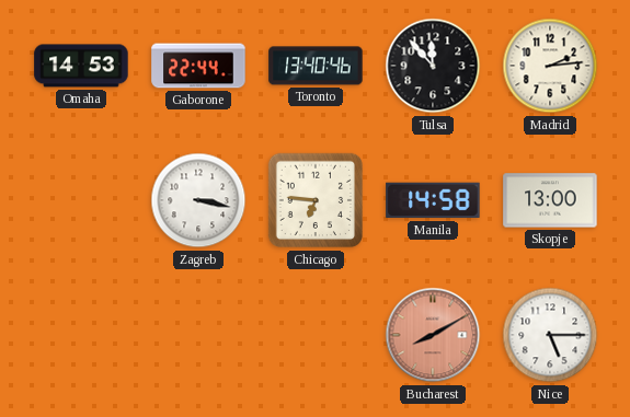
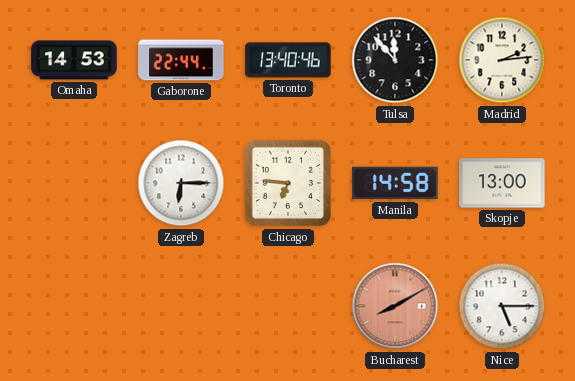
Zagreb: 3:17 -> 6:15
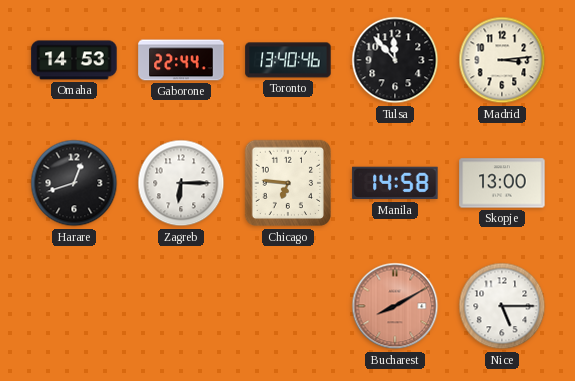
Madrid: 2:14 -> 3:14
Harare: none -> 12:42
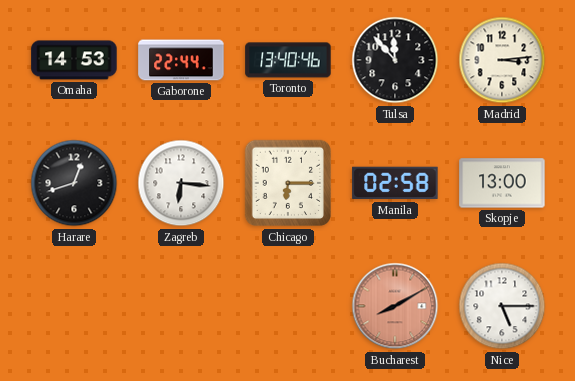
Zagreb: 6:15 -> 6:16
Chicago: 6:46 -> 6:15
Manila: 14:58 -> 02:58
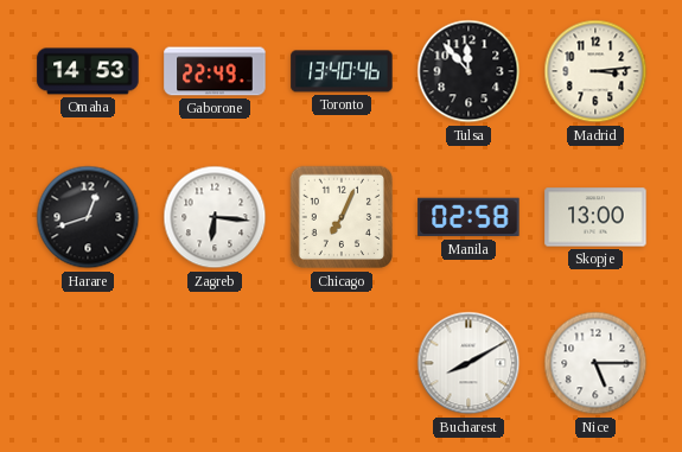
Gaborone: 22:44 -> 22:49
Chicago: 6:15 -> 7:04
Bucharest dial: salmon -> white
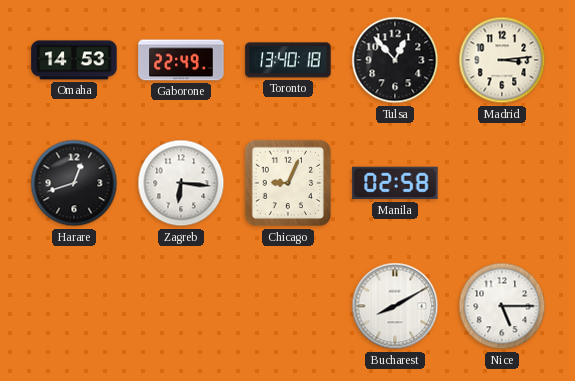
Toronto: 13:40:46 -> 13:40:18
Tulsa: 11:53 -> 12:53
Chicago: 7:04 -> 9:04
Skopje: 13:00 -> none
